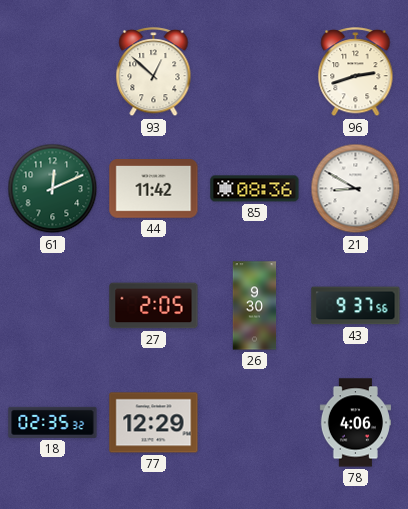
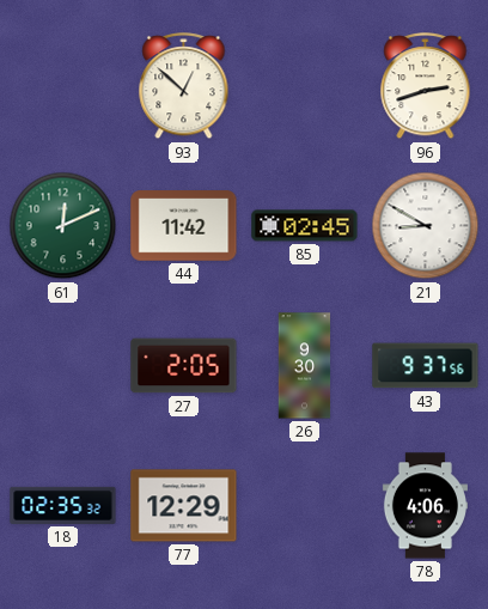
85: 08:36 -> 02:45
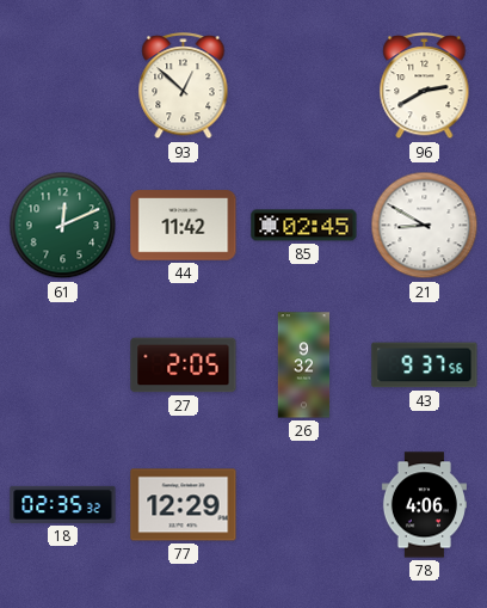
96: 2:42 -> 2:40
26: 9:30 -> 9:32
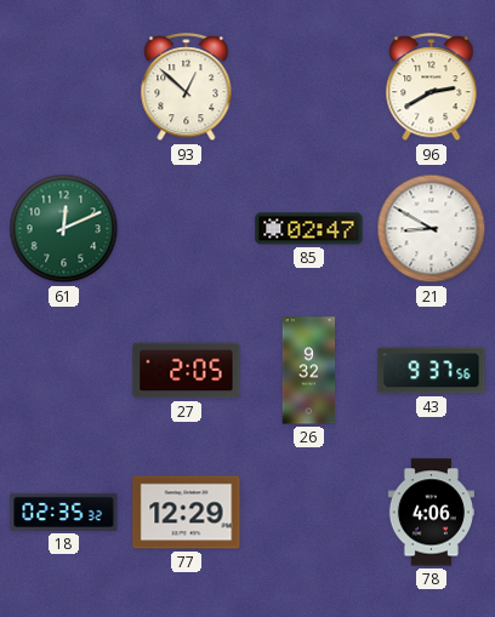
44: 11:42 -> none
85: 02:45 -> 02:47
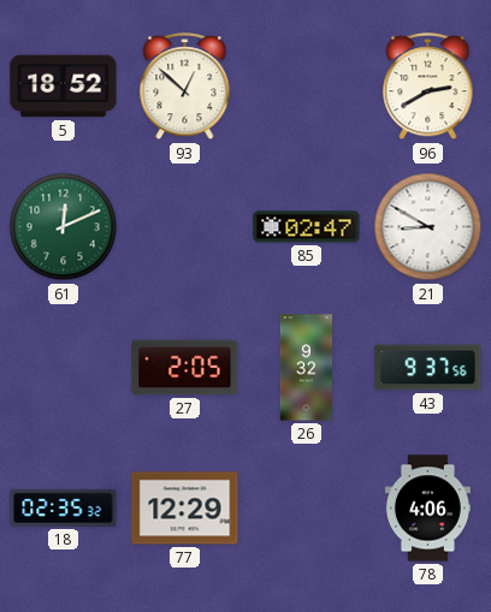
5: none -> 18:52
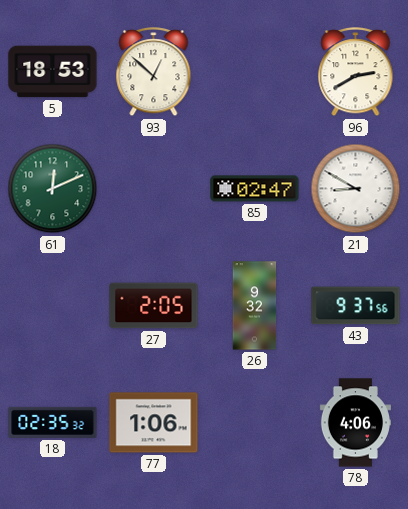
5: 18:52 -> 18:53
77: 12:29 -> 1:06
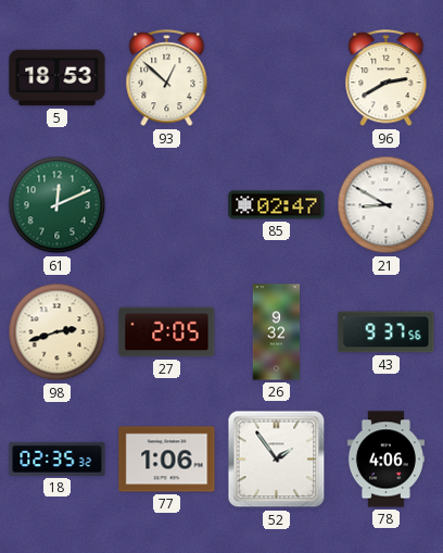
98: none -> 2:42
52: none -> 1:54
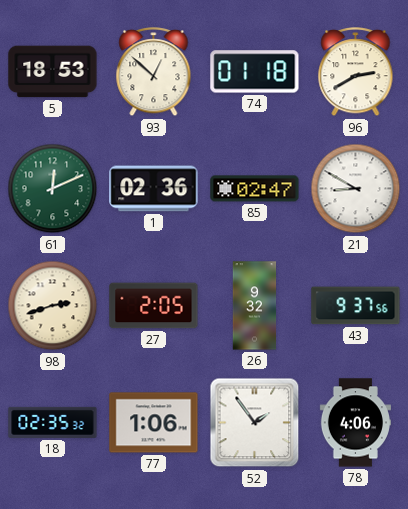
74: none -> 01:18
1: none -> 02:36
